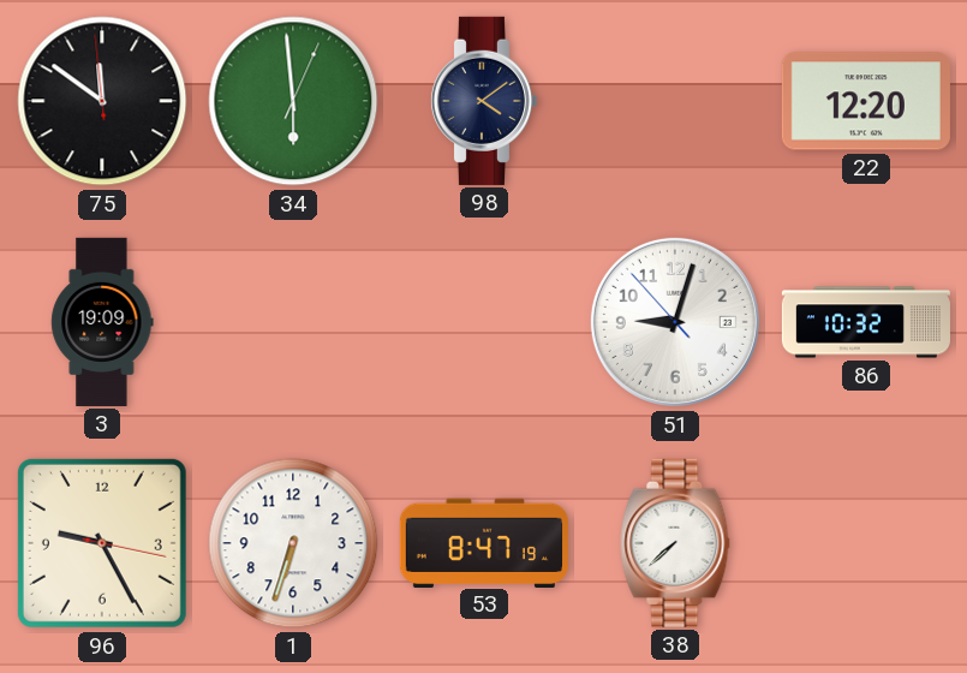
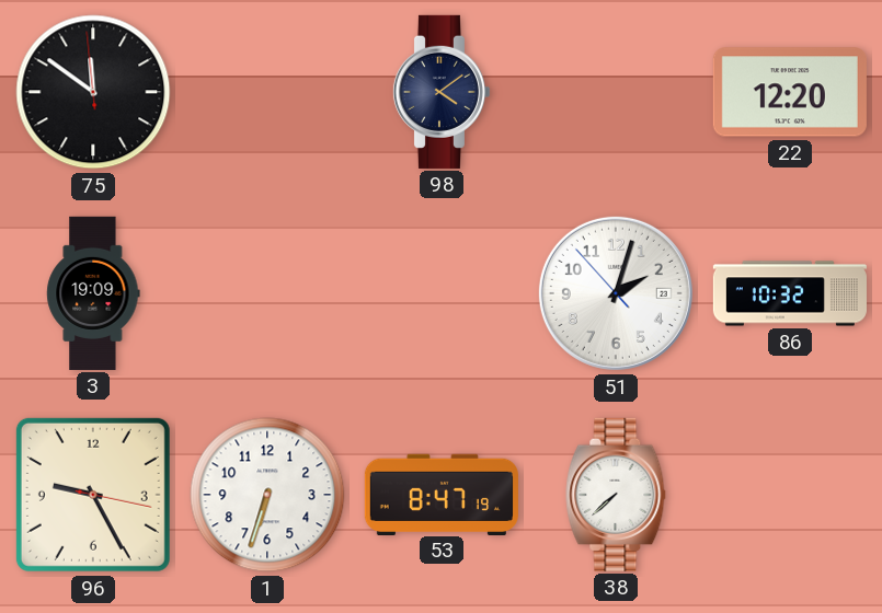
34: 5:59 -> none
51: 9:02 -> 2:02
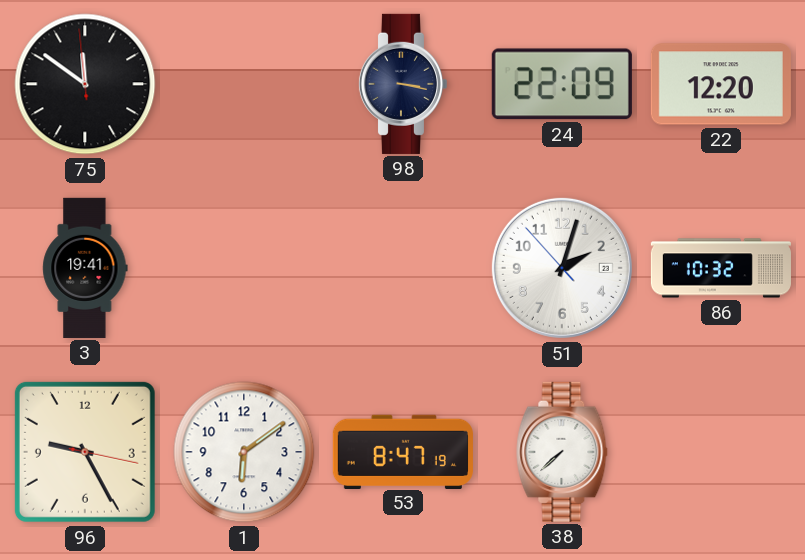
98: 4:09 -> 3:17
24: none -> 22:09
3: 19:09 -> 19:41
1: 6:33 -> 6:09
